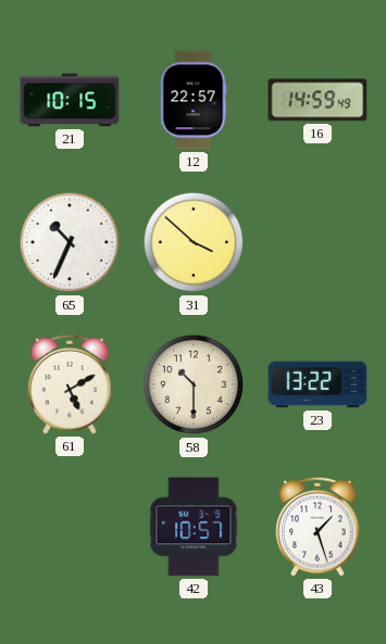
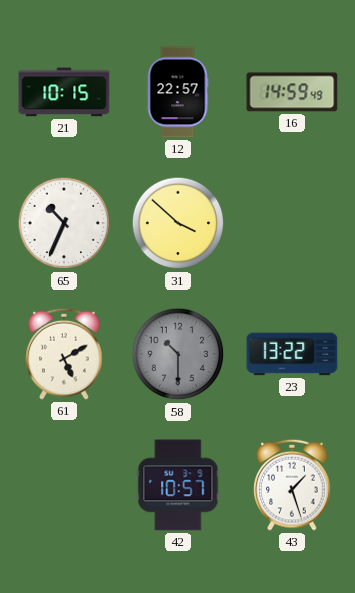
58 dial: cream -> grey
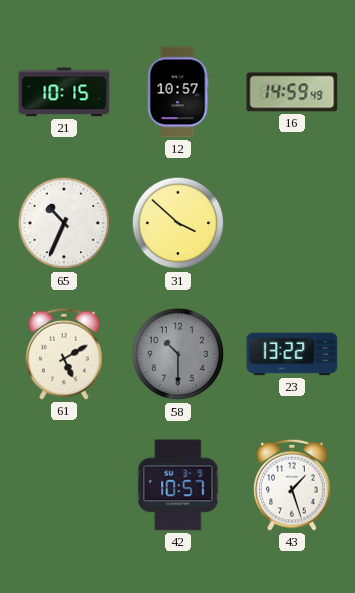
12: 22:57 -> 10:57
